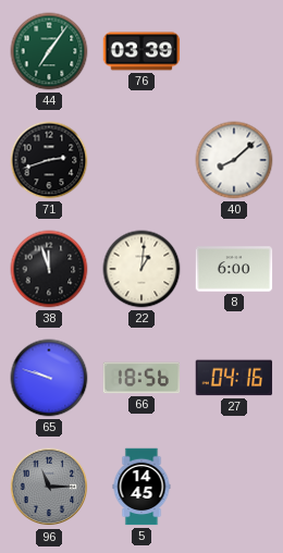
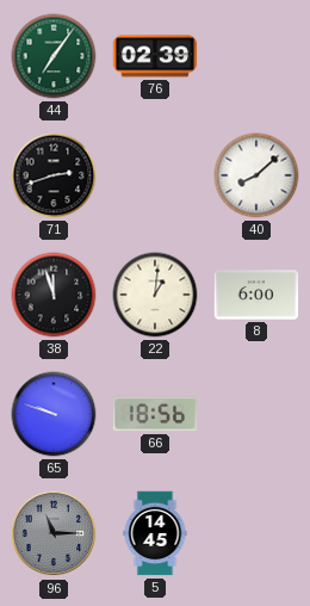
76: 03:39 -> 02:39
27: 04:16 -> none
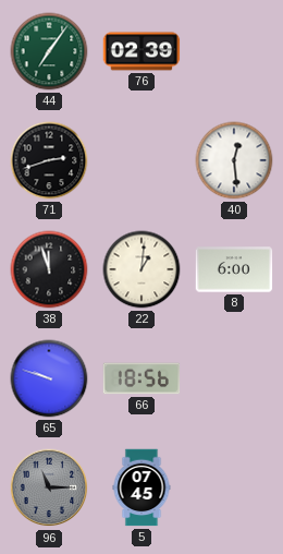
40: 8:08 -> 12:29
5: 14:45 -> 07:45
